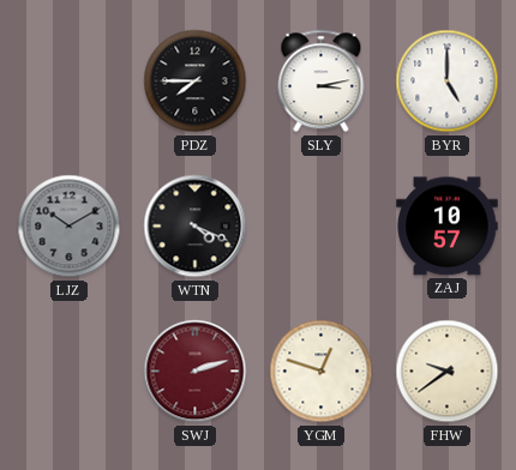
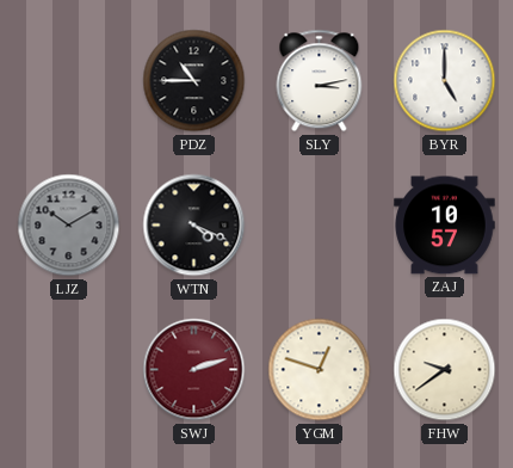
PDZ: 7:45 -> 10:45
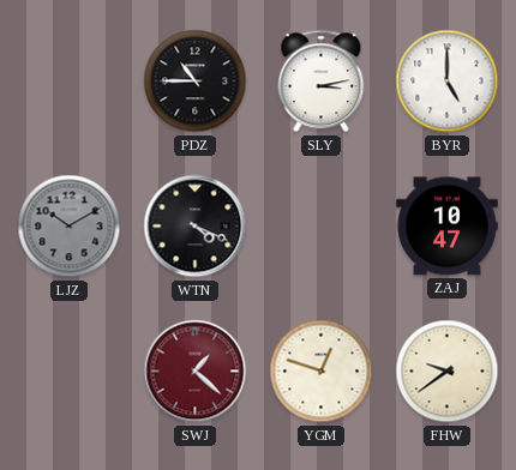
ZAJ: 10:57 -> 10:47
SWJ: 2:12 -> 1:22
